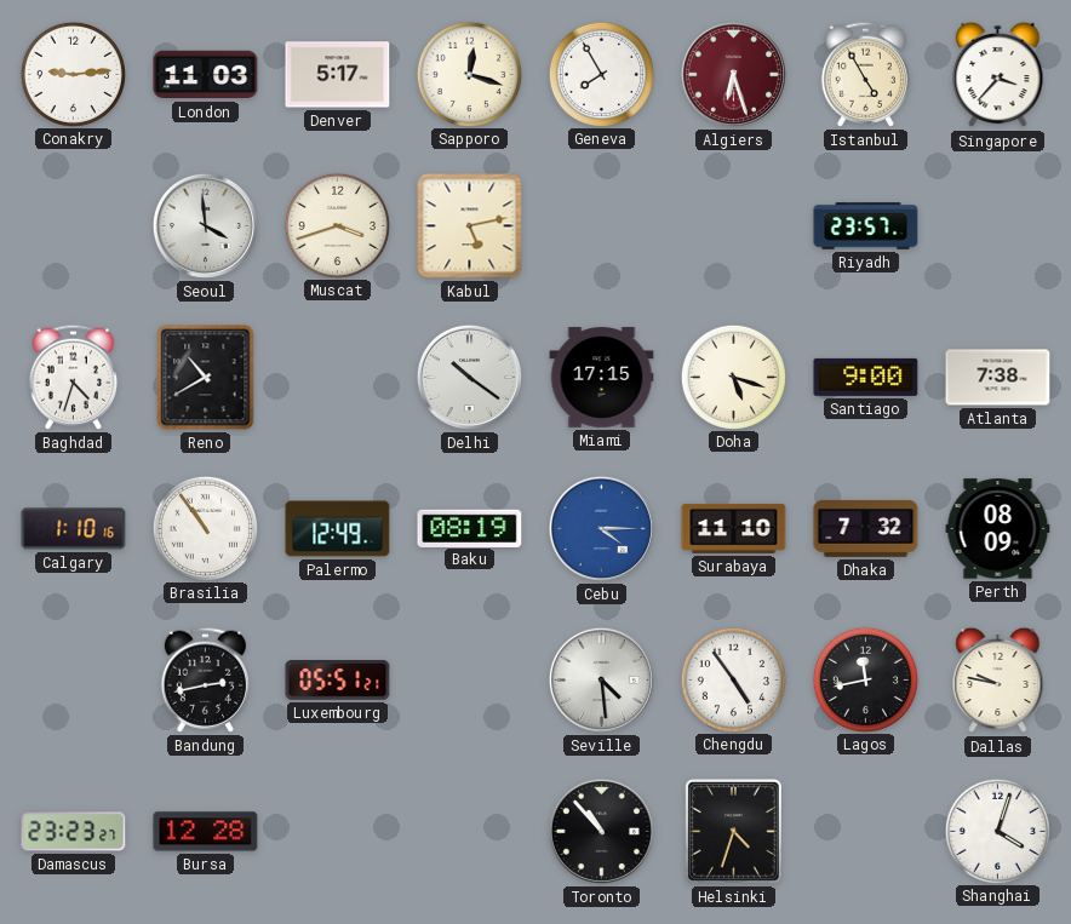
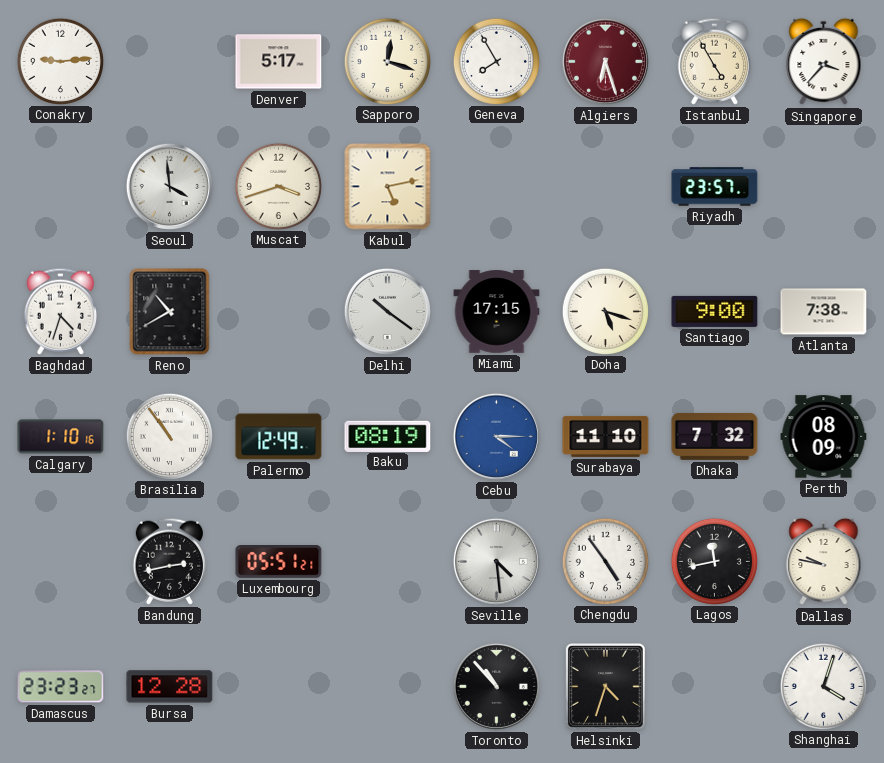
London: 11:03 -> none
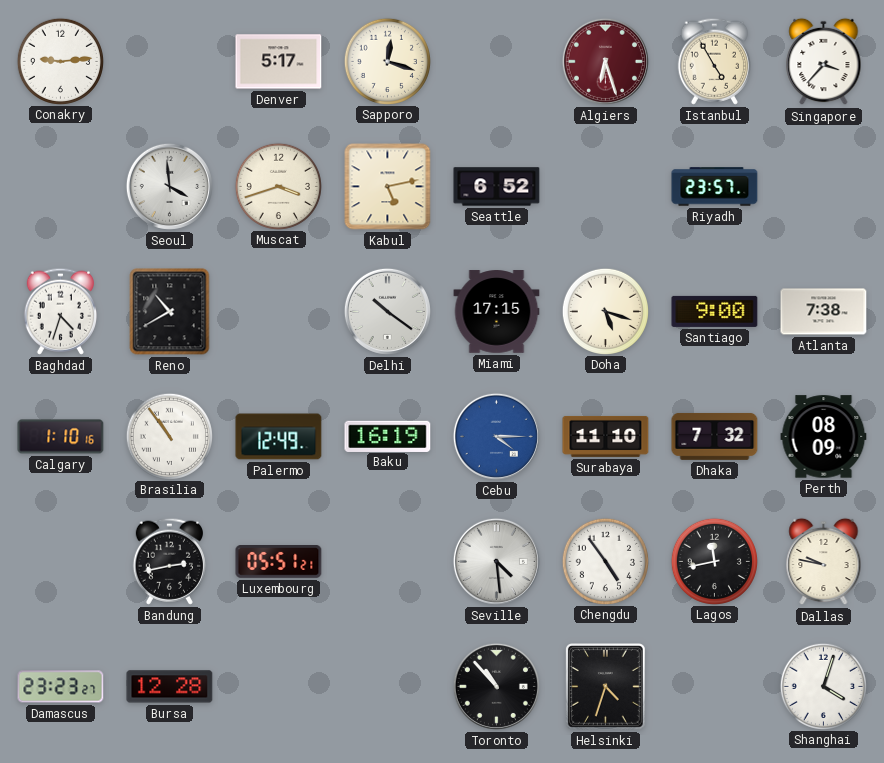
Geneva: 7:55 -> none
Seattle: none -> 6:52
Baku: 08:19 -> 16:19
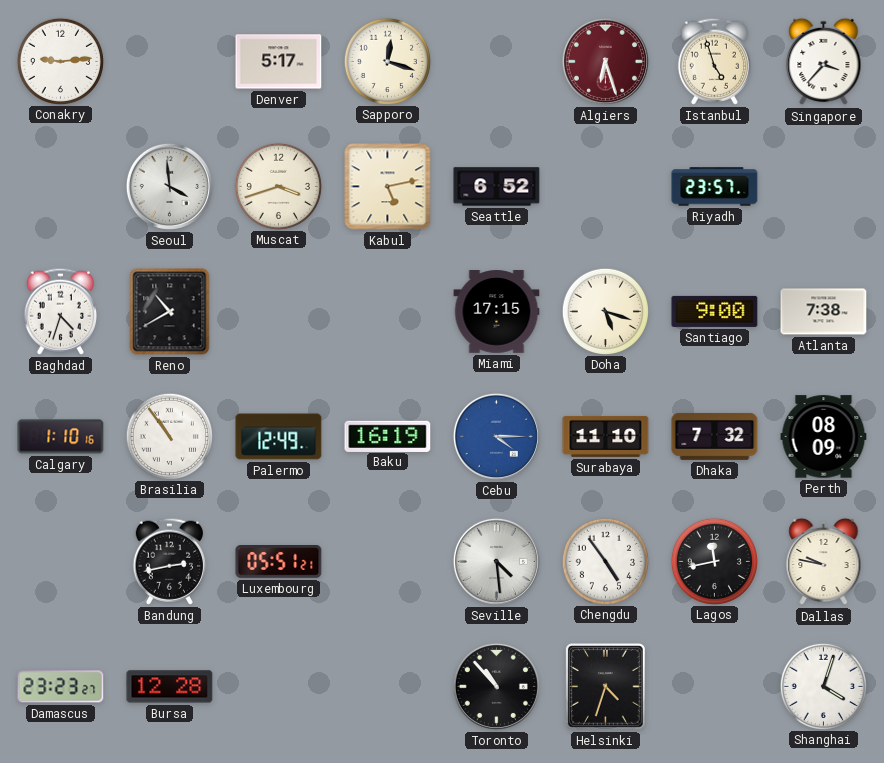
Istanbul: 4:55 -> 4:57
Delhi: 10:21 -> none
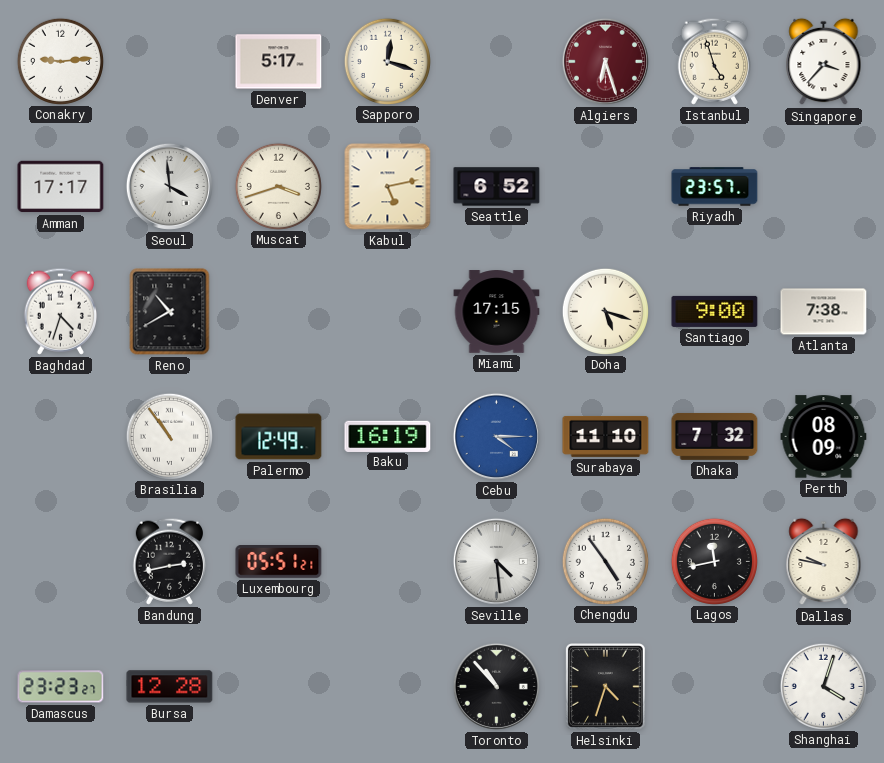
Amman: none -> 17:17
Calgary: 1:10 -> none
